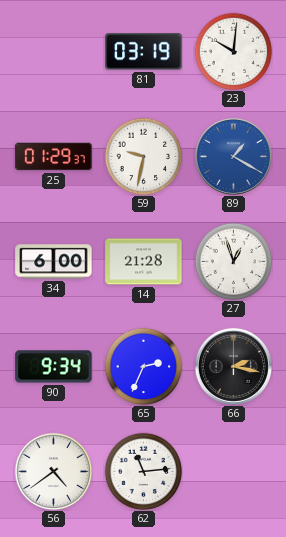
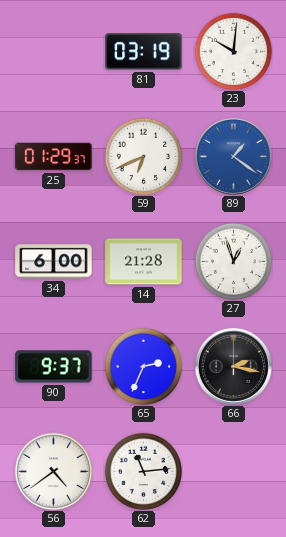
59: 9:32 -> 6:41
89: 1:20 -> 1:21
90: 9:34 -> 9:37
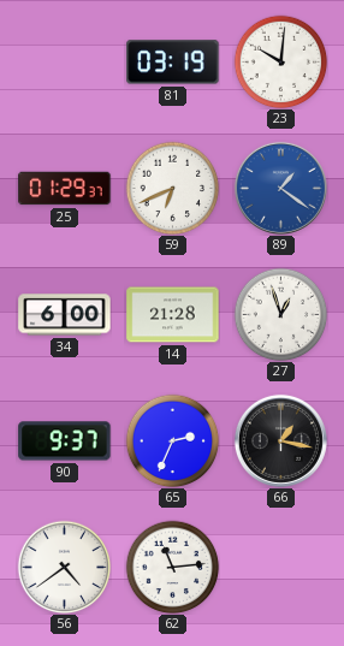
66: 2:17 -> 1:17
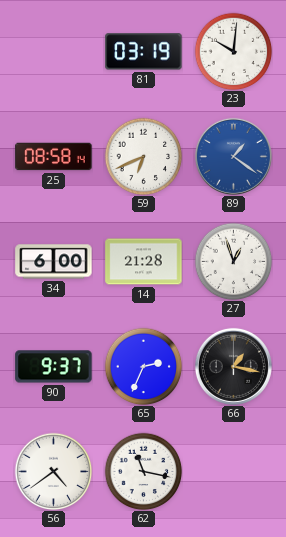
25: 01:29 -> 08:58
62: 11:14 -> 11:17
